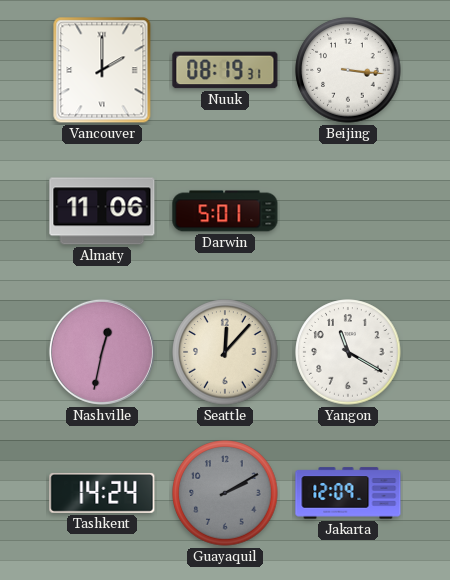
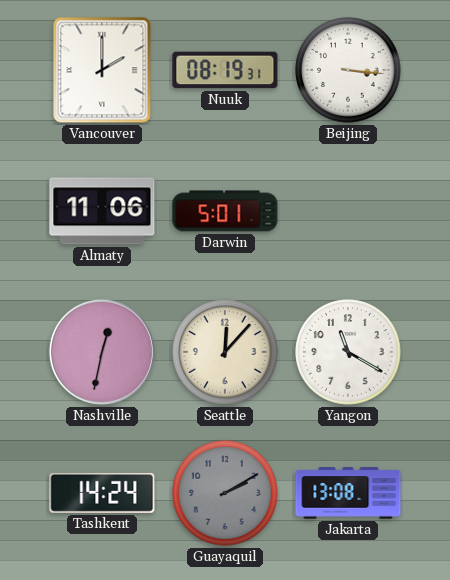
Jakarta: 12:09 -> 13:08
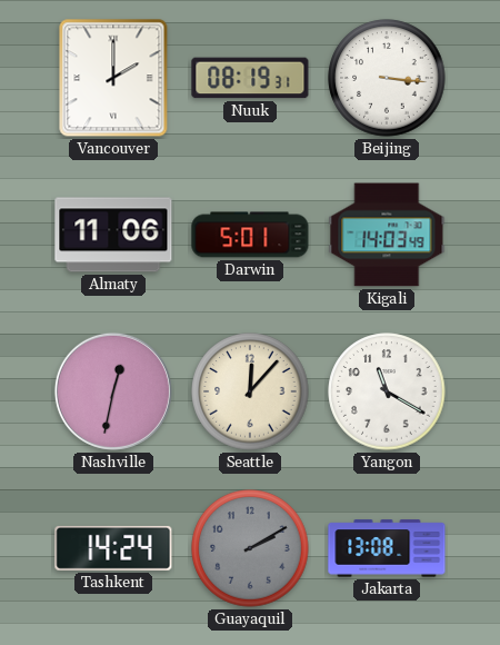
Kigali: none -> 14:03
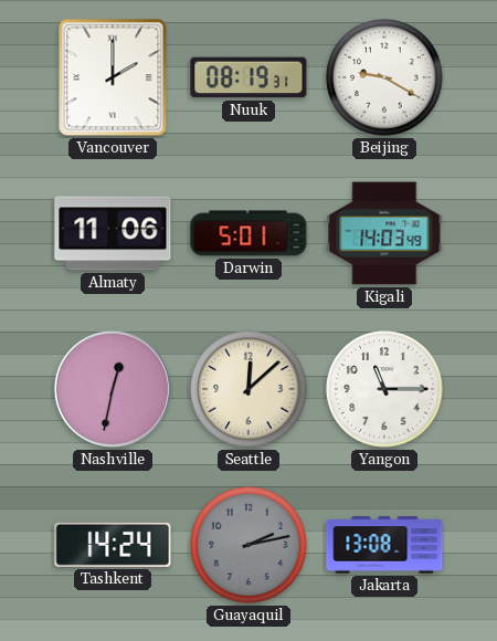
Beijing: 3:16 -> 9:20
Seattle: 12:07 -> 12:08
Yangon: 11:20 -> 11:15
Guayaquil: 2:10 -> 2:13
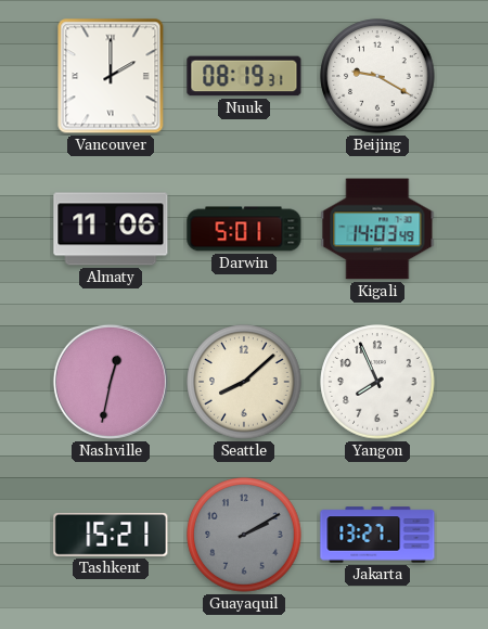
Seattle: 12:08 -> 8:08
Yangon: 11:15 -> 7:56
Tashkent: 14:24 -> 15:21
Guayaquil: 2:13 -> 2:10
Jakarta: 13:08 -> 13:27
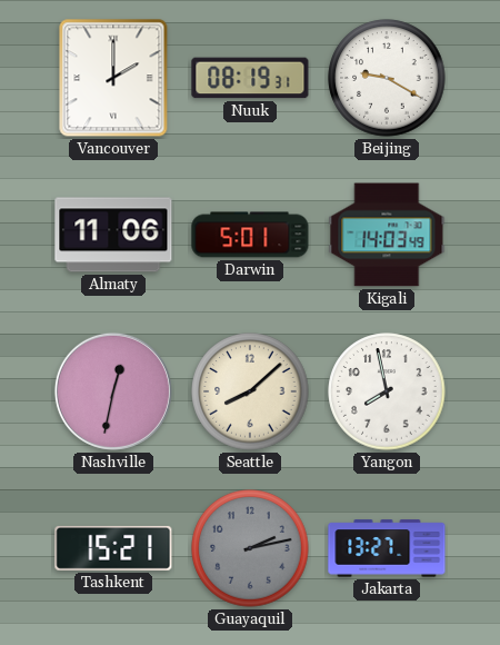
Yangon: 7:56 -> 7:58
Guayaquil: 2:10 -> 2:13
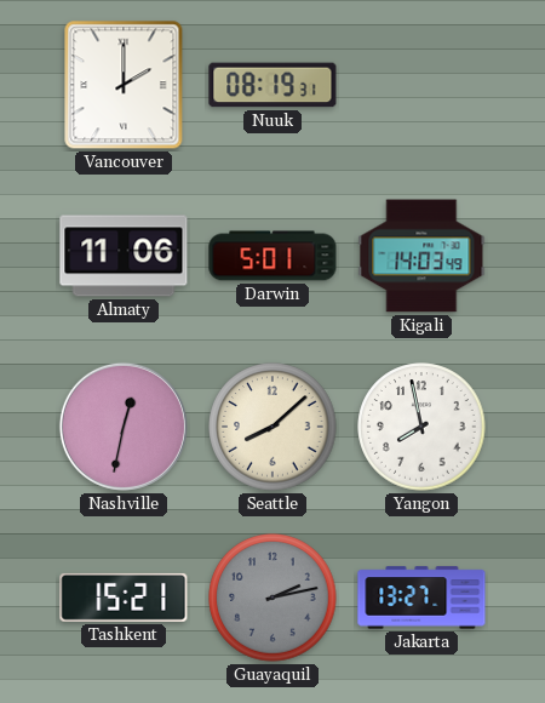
Beijing: 9:20 -> none
